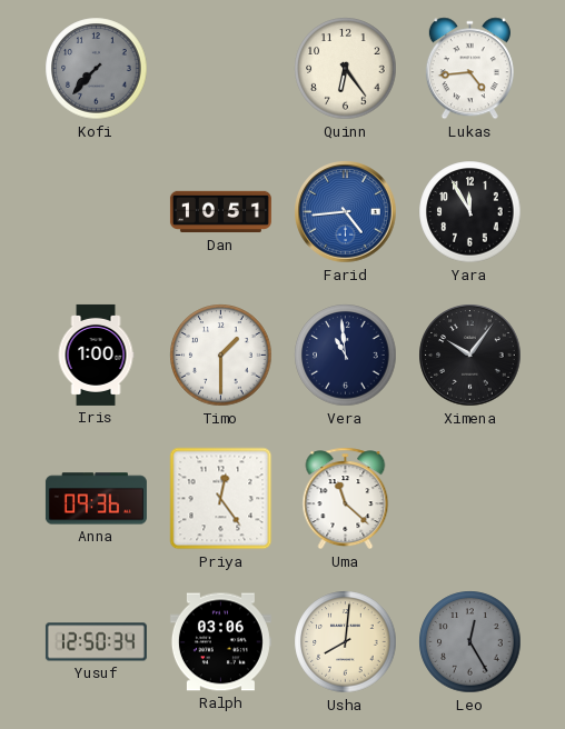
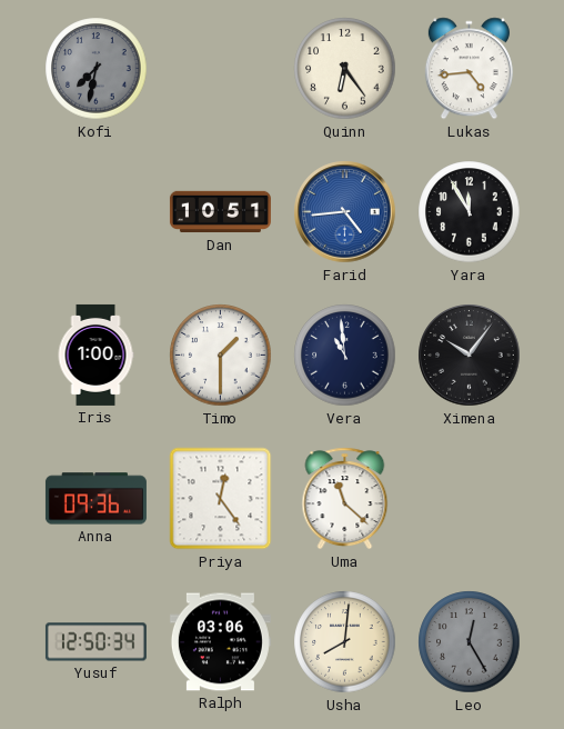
Kofi: 7:37 -> 7:32
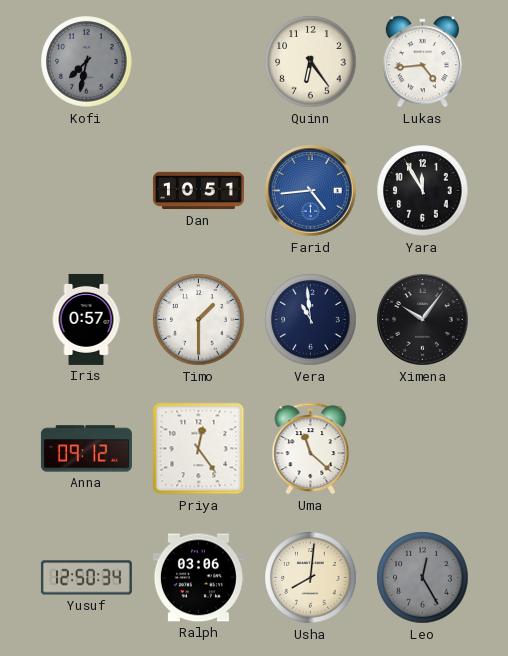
Iris: 1:00 -> 0:57
Anna: 09:36 -> 09:12
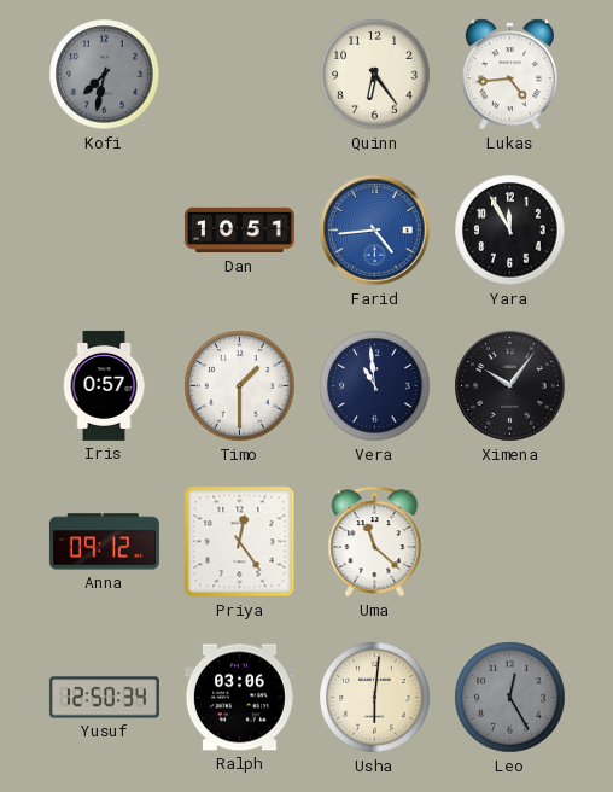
Usha: 8:01 -> 6:01
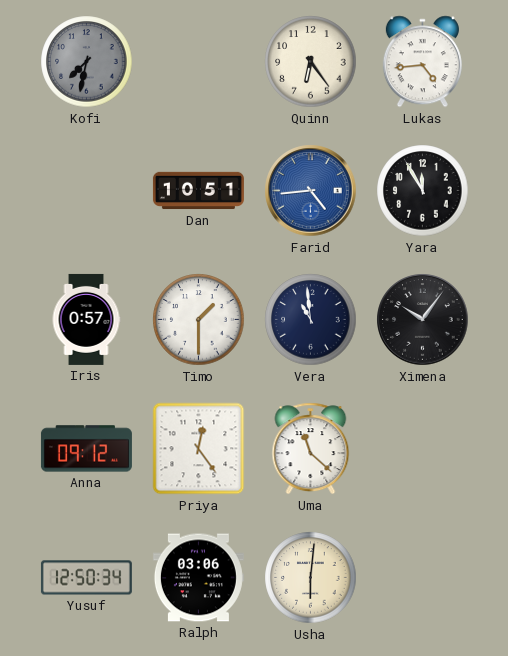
Leo: 12:25 -> none
